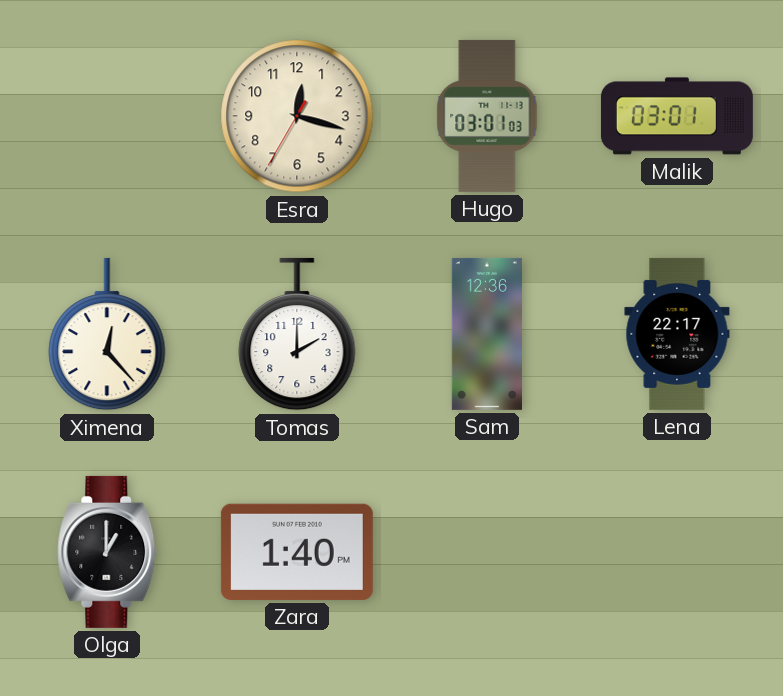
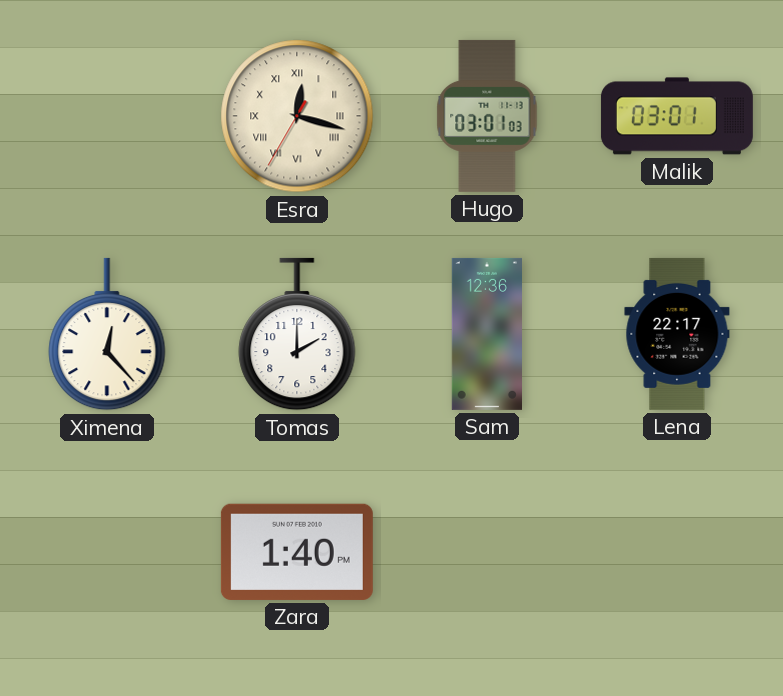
Esra numerals: Arabic -> Roman
Olga: 1:00 -> none
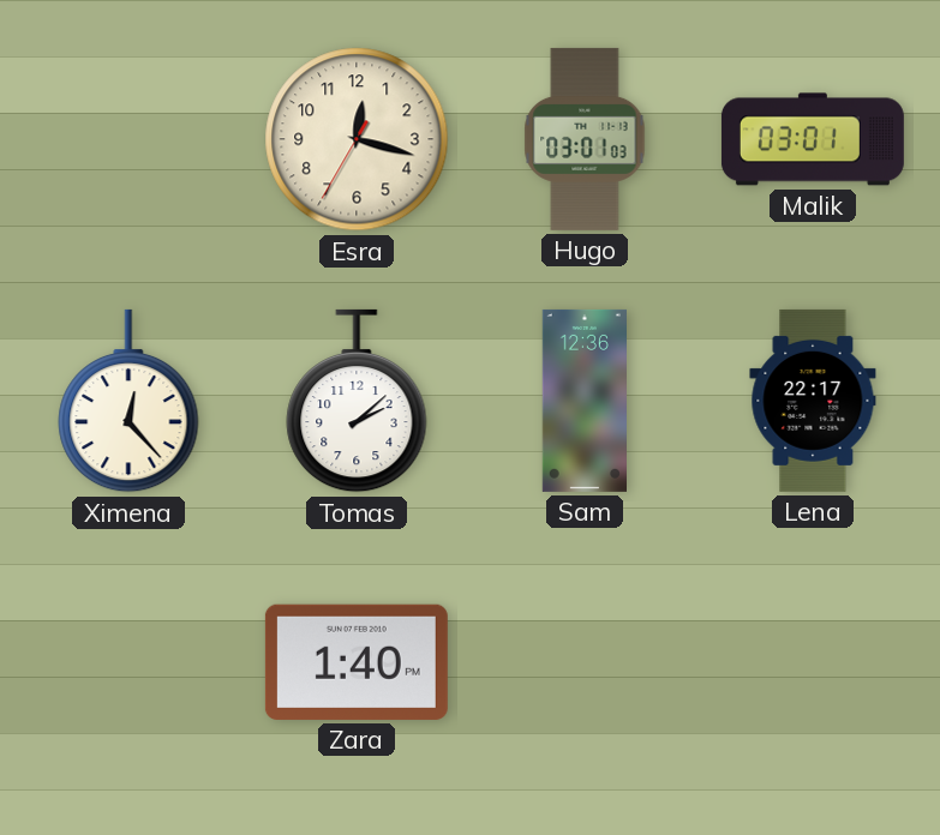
Esra numerals: Roman -> Arabic
Tomas: 2:00 -> 2:08
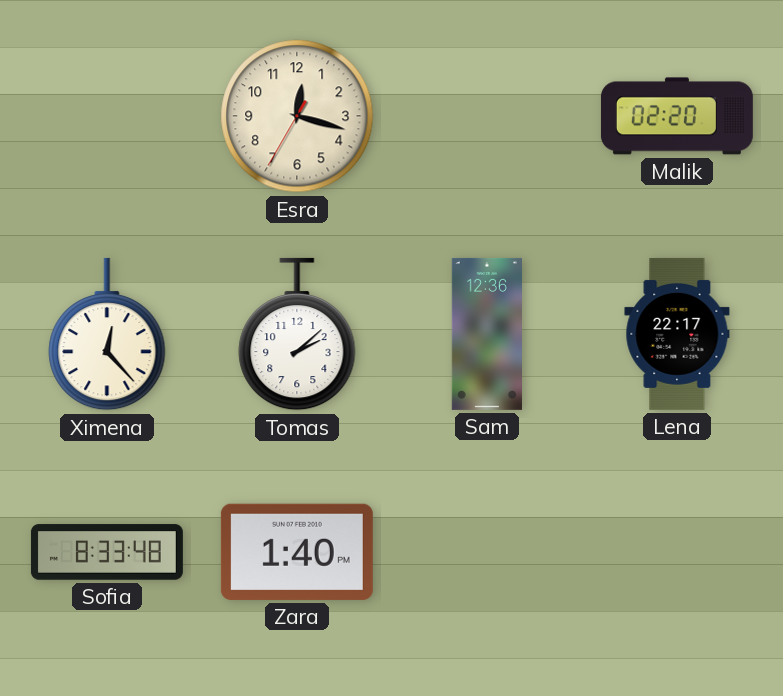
Hugo: 03:01 -> none
Malik: 03:01 -> 02:20
Sofia: none -> 8:33
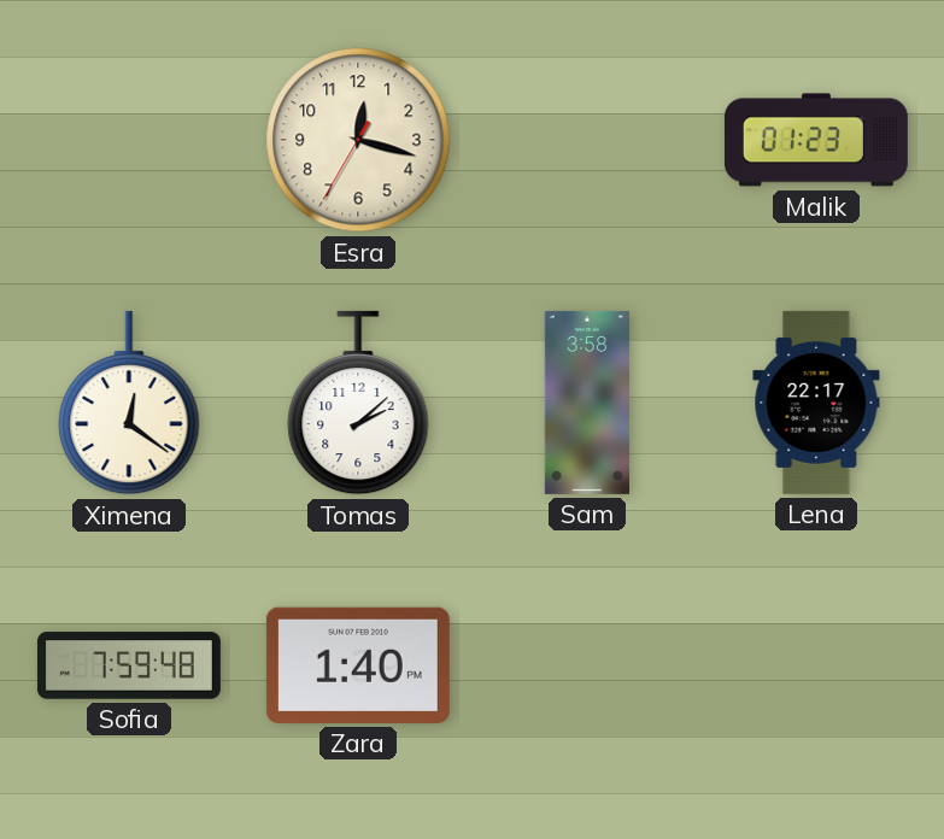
Malik: 02:20 -> 01:23
Ximena: 12:23 -> 12:21
Sam: 12:36 -> 3:58
Sofia: 8:33 -> 7:59
